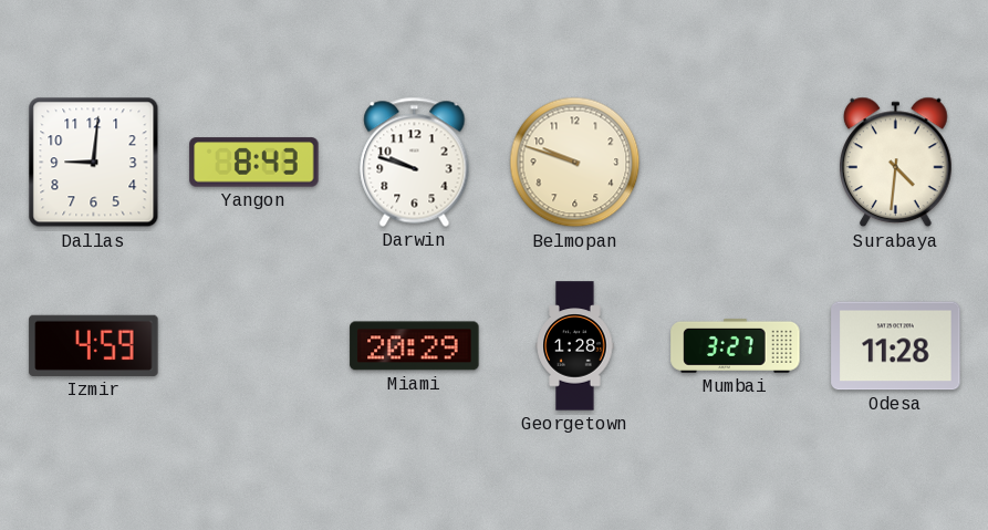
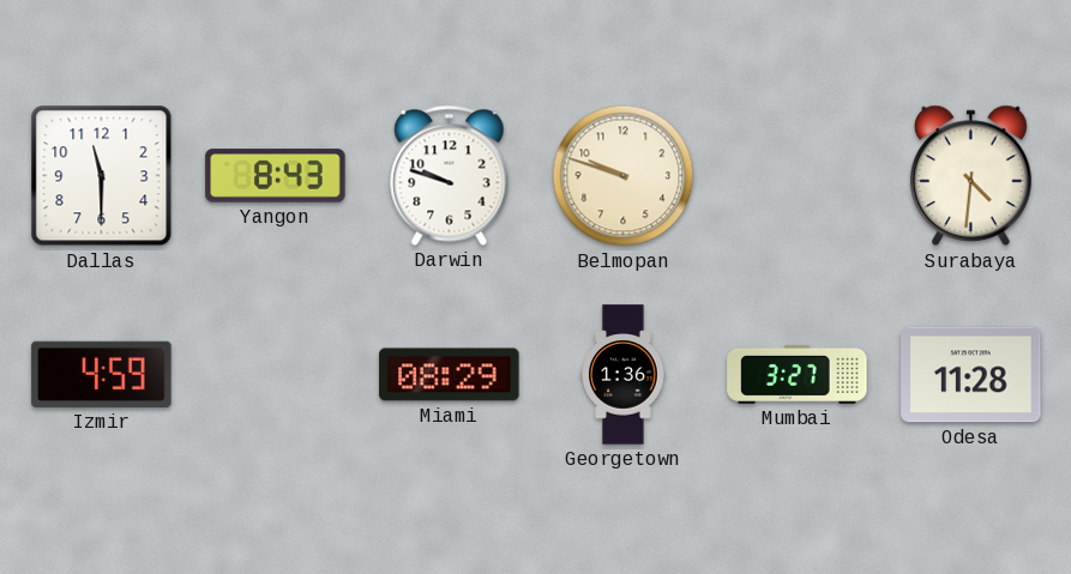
Dallas: 9:01 -> 11:30
Miami: 20:29 -> 08:29
Georgetown: 1:28 -> 1:36
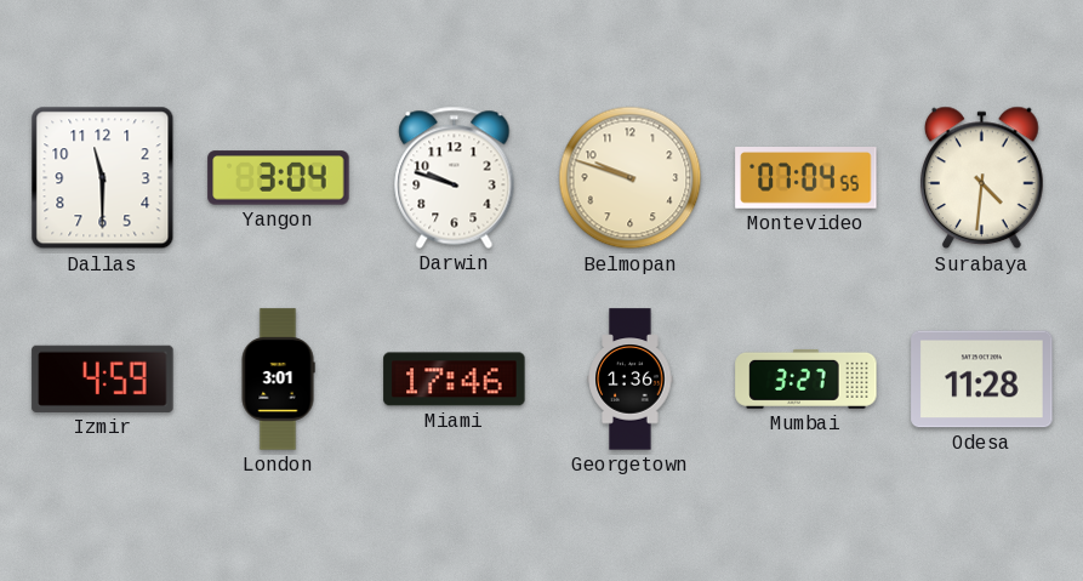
Yangon: 8:43 -> 3:04
Montevideo: none -> 07:04
London: none -> 3:01
Miami: 08:29 -> 17:46
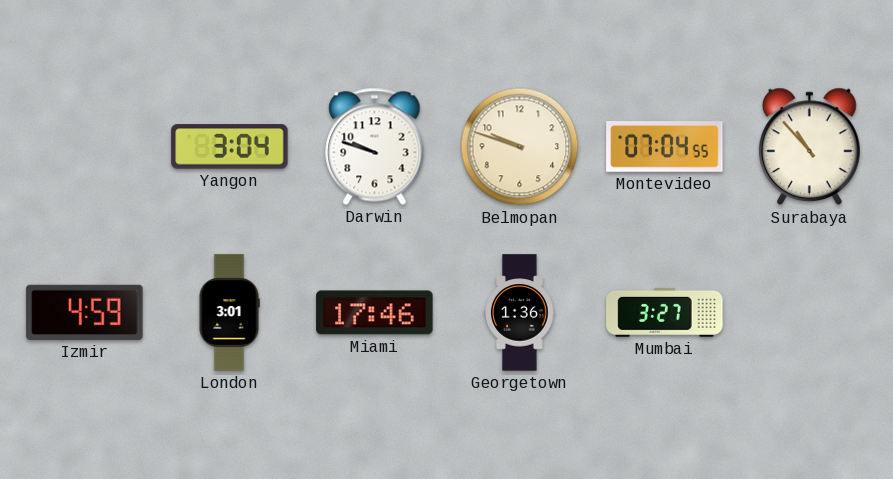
Dallas: 11:30 -> none
Surabaya: 4:31 -> 10:53
Odesa: 11:28 -> none
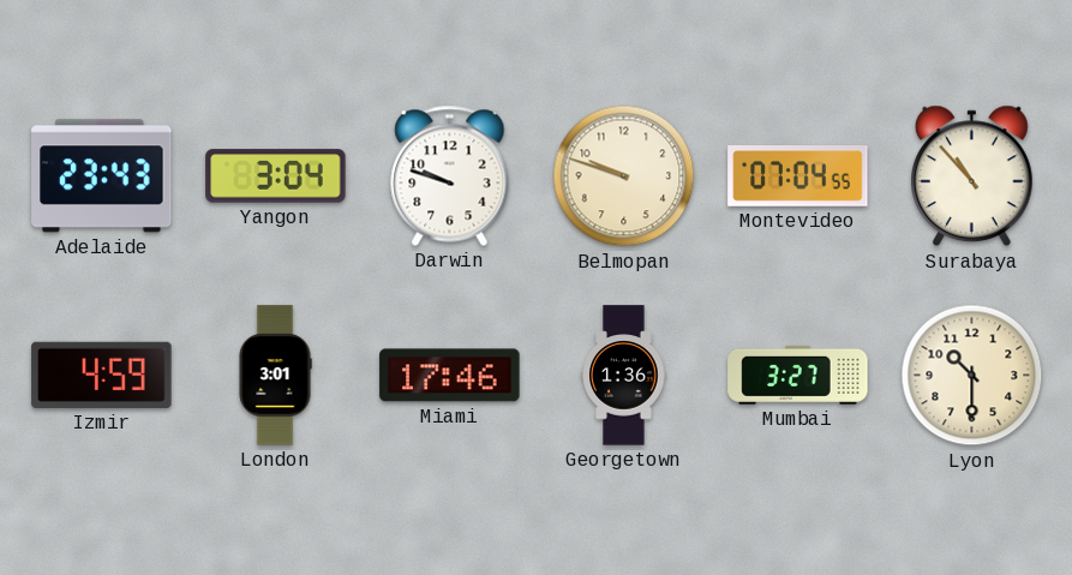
Adelaide: none -> 23:43
Lyon: none -> 10:30
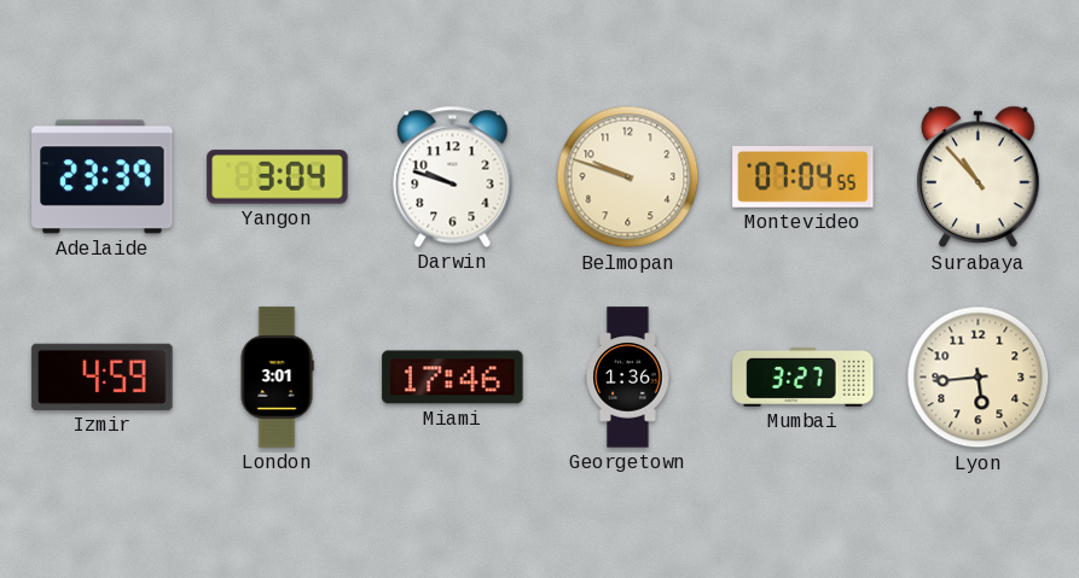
Adelaide: 23:43 -> 23:39
Lyon: 10:30 -> 5:44
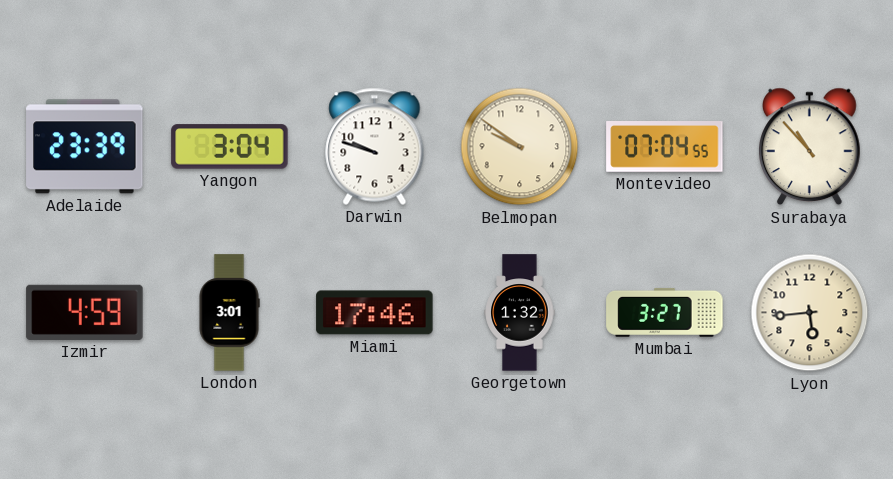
Belmopan: 9:48 -> 9:51
Georgetown: 1:36 -> 1:32
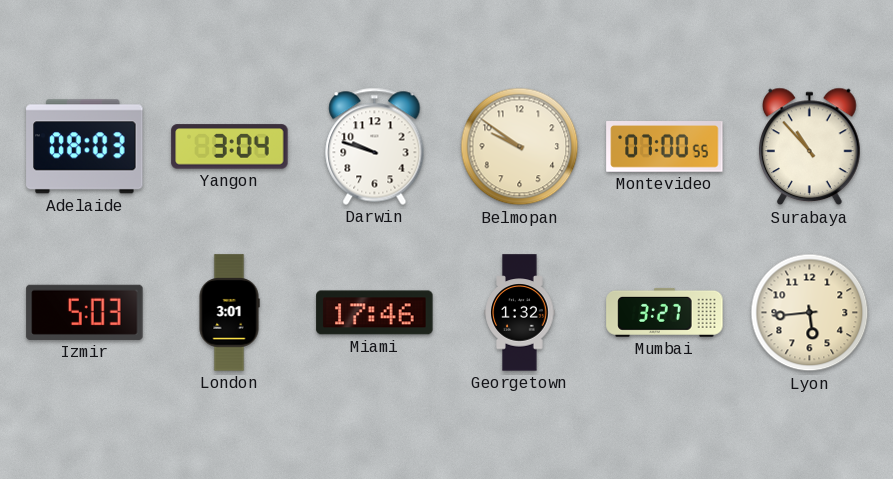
Adelaide: 23:39 -> 08:03
Montevideo: 07:04 -> 07:00
Izmir: 4:59 -> 5:03
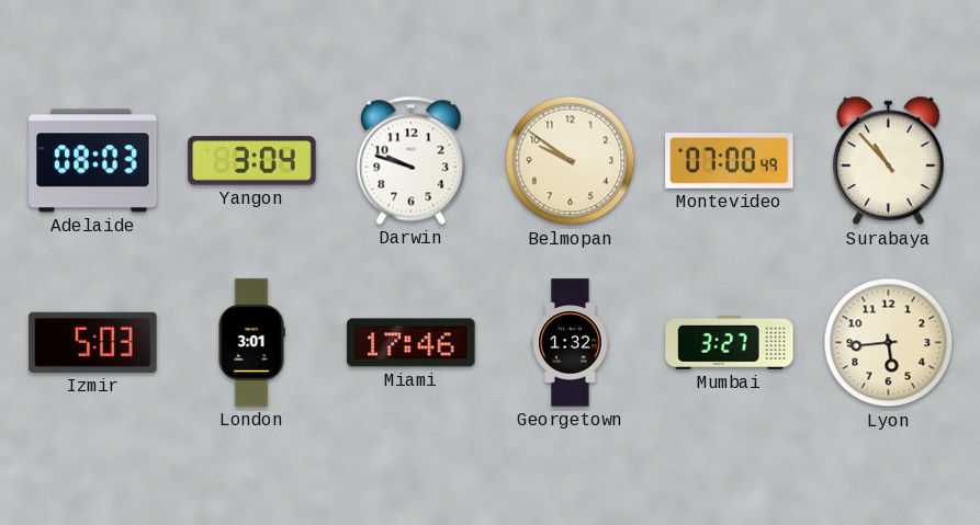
Montevideo: 07:00:55 -> 07:00:49
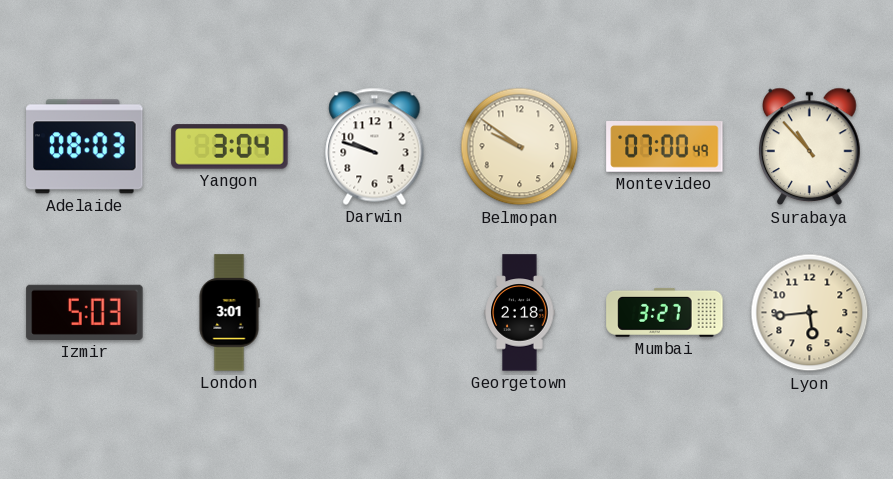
Miami: 17:46 -> none
Georgetown: 1:32 -> 2:18
